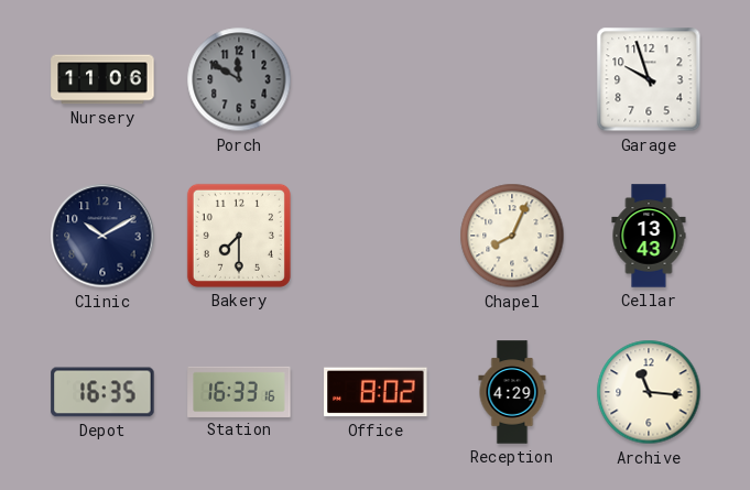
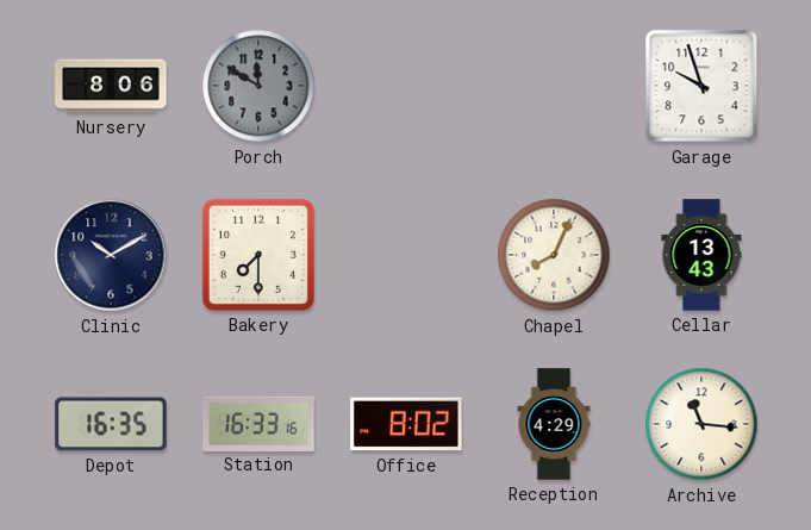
Nursery: 11:06 -> 8:06
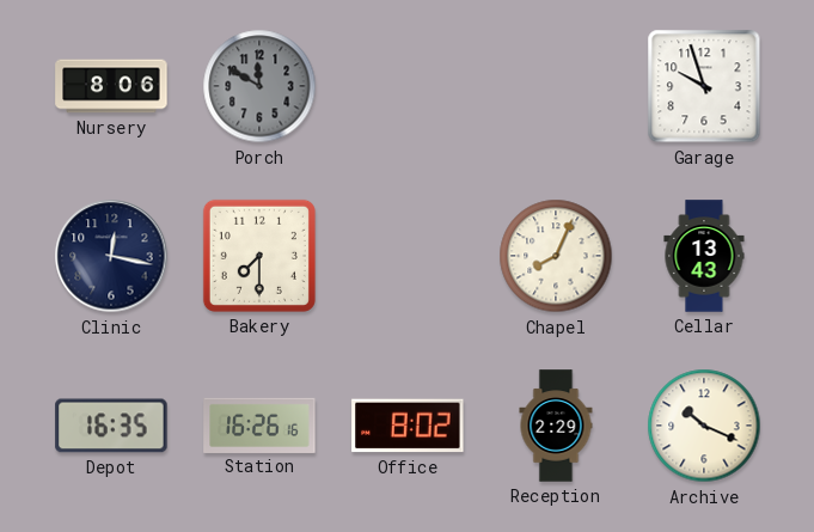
Clinic: 10:10 -> 12:17
Station: 16:33 -> 16:26
Reception: 4:29 -> 2:29
Archive: 11:16 -> 10:19
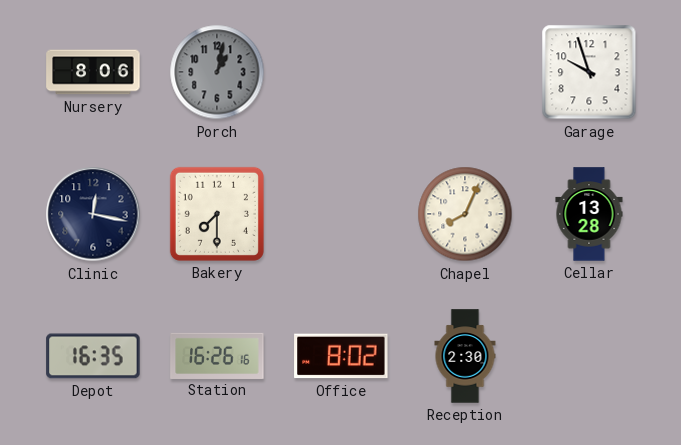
Porch: 11:50 -> 1:02
Cellar: 13:43 -> 13:28
Reception: 2:29 -> 2:30
Archive: 10:19 -> none
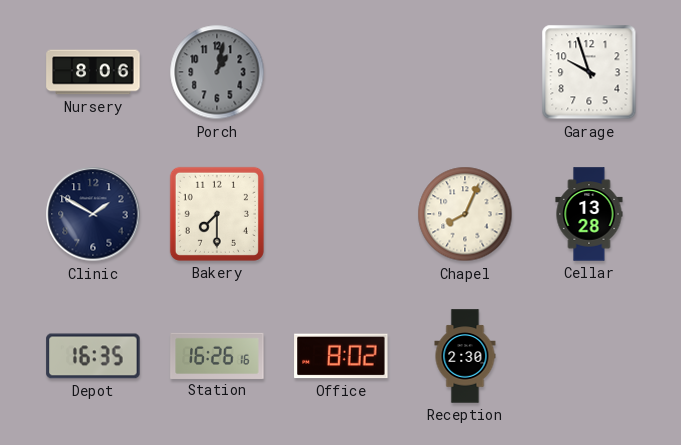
Clinic: 12:17 -> 1:50
